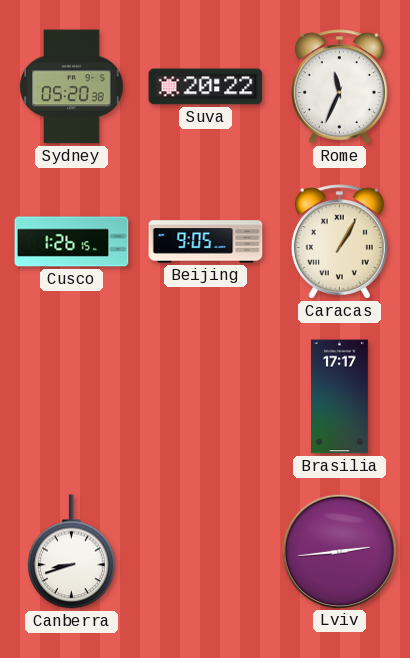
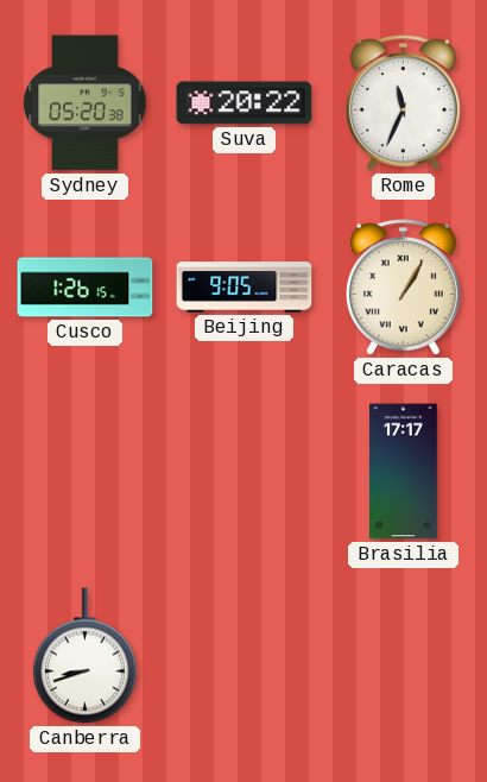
Lviv: 2:44 -> none
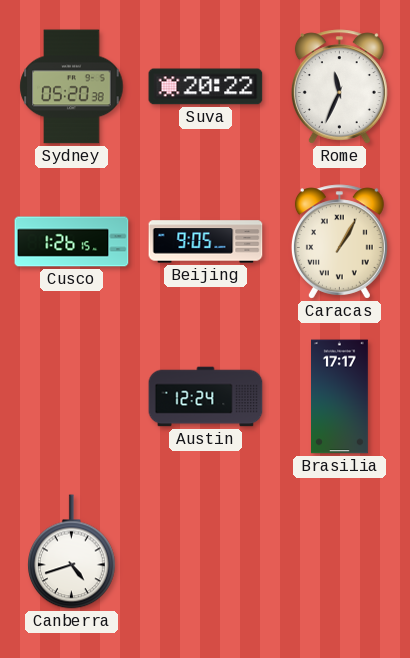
Austin: none -> 12:24
Canberra: 8:42 -> 4:42
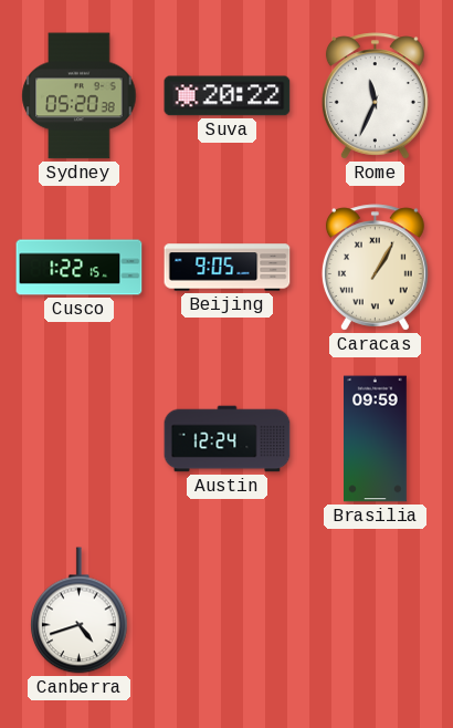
Cusco: 1:26 -> 1:22
Brasilia: 17:17 -> 09:59
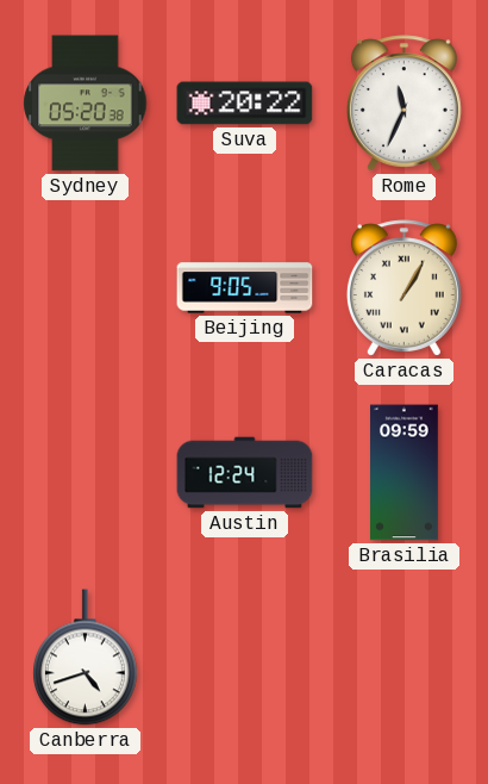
Cusco: 1:22 -> none
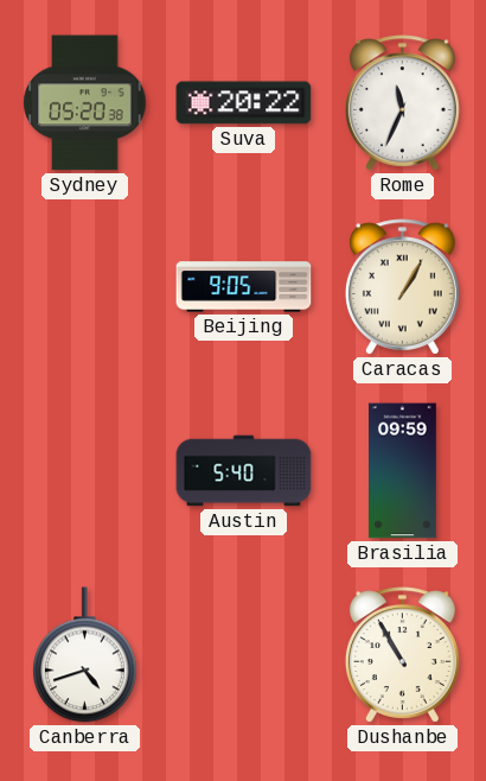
Austin: 12:24 -> 5:40
Dushanbe: none -> 10:55
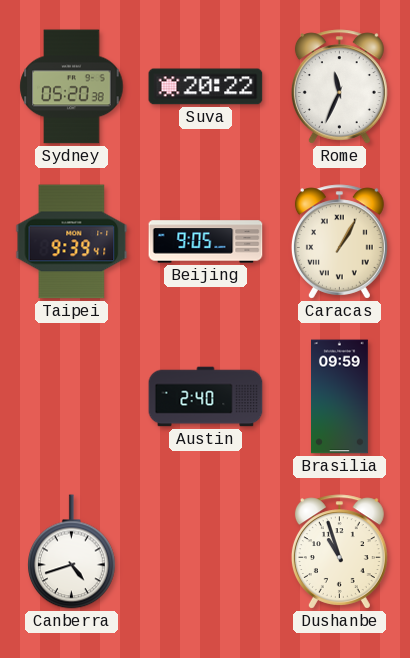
Taipei: none -> 9:39
Austin: 5:40 -> 2:40
Dushanbe: 10:55 -> 10:57
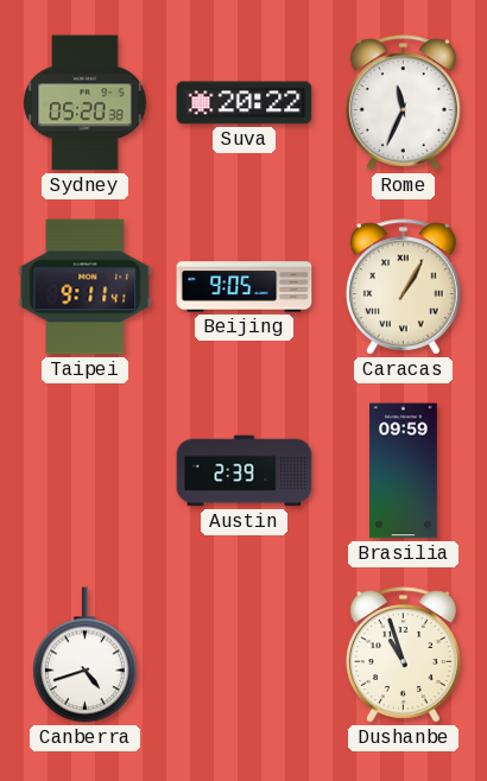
Taipei: 9:39 -> 9:11
Austin: 2:40 -> 2:39
